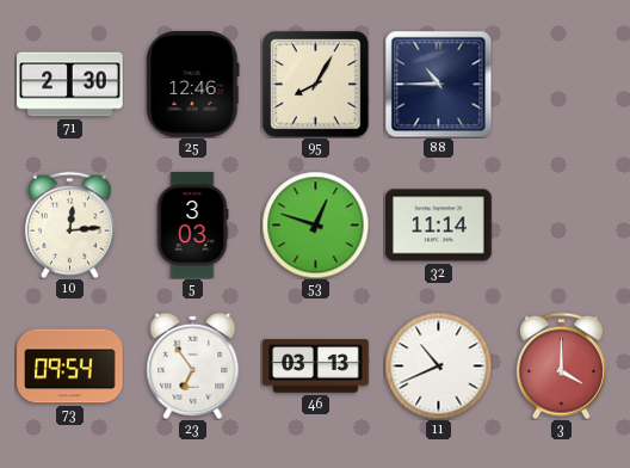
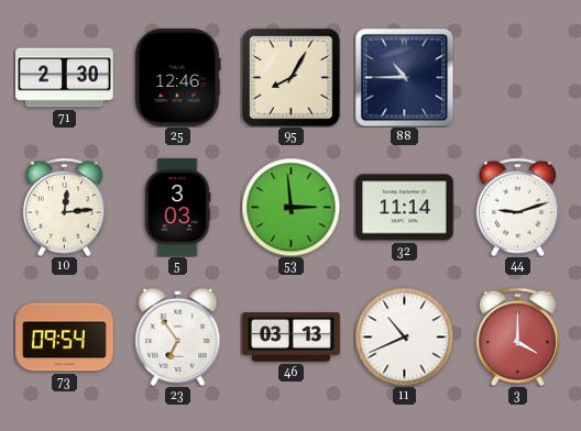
53: 12:48 -> 2:59
44: none -> 9:12
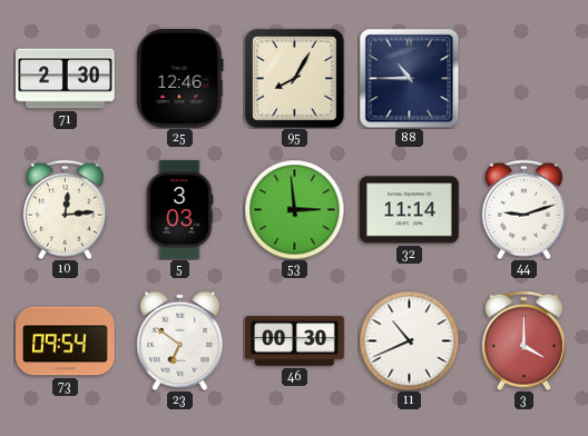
23: 6:54 -> 6:51
46: 03:13 -> 00:30
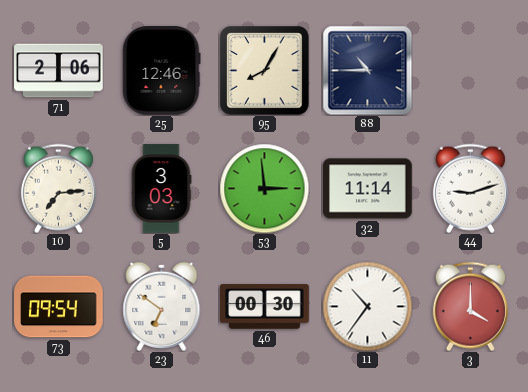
71: 2:30 -> 2:06
10: 12:14 -> 7:14
11: 10:41 -> 10:36
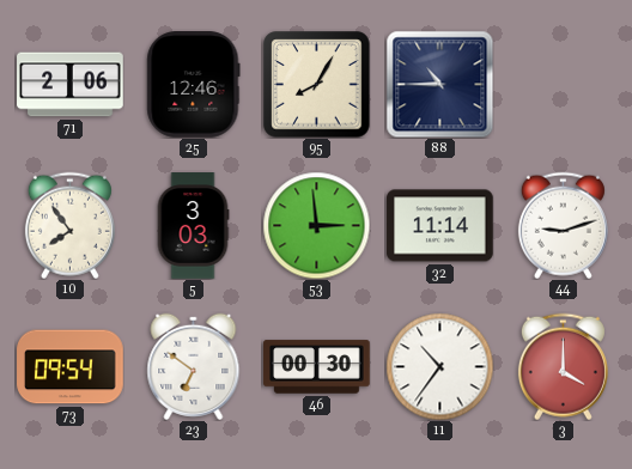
10: 7:14 -> 7:54
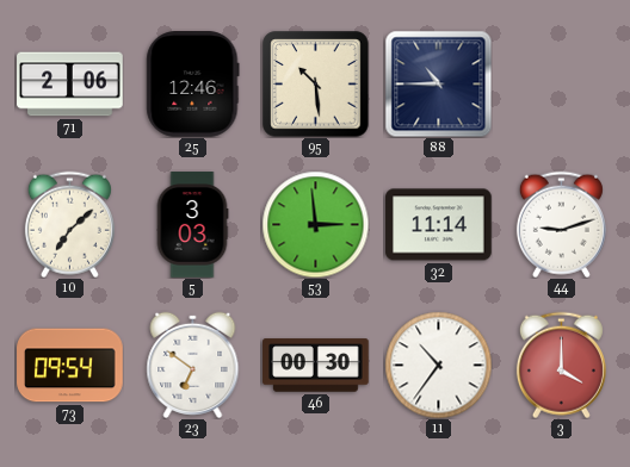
95: 8:05 -> 10:29
10: 7:54 -> 7:08
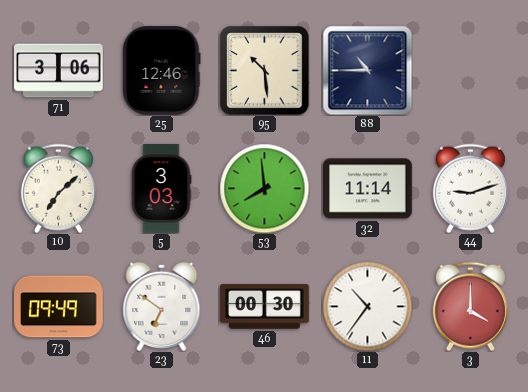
71: 2:06 -> 3:06
53: 2:59 -> 7:59
73: 09:54 -> 09:49
